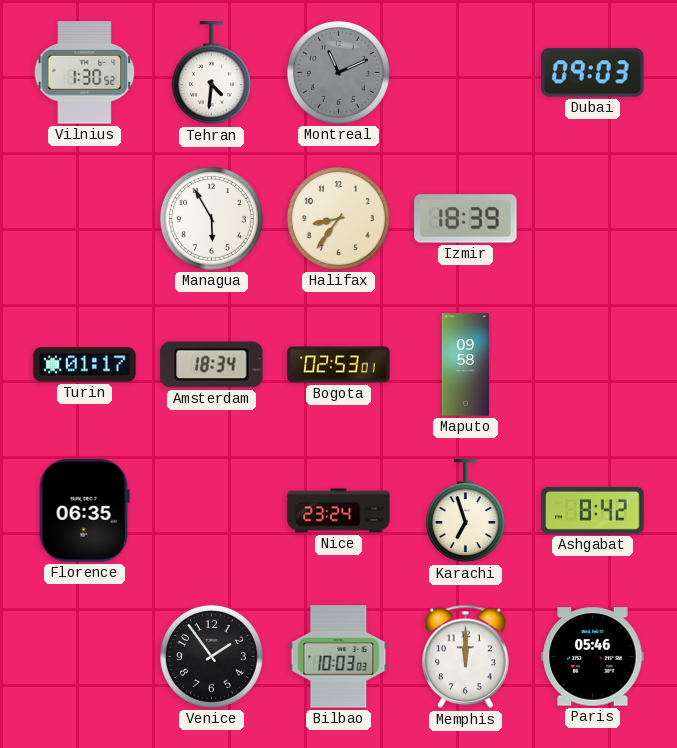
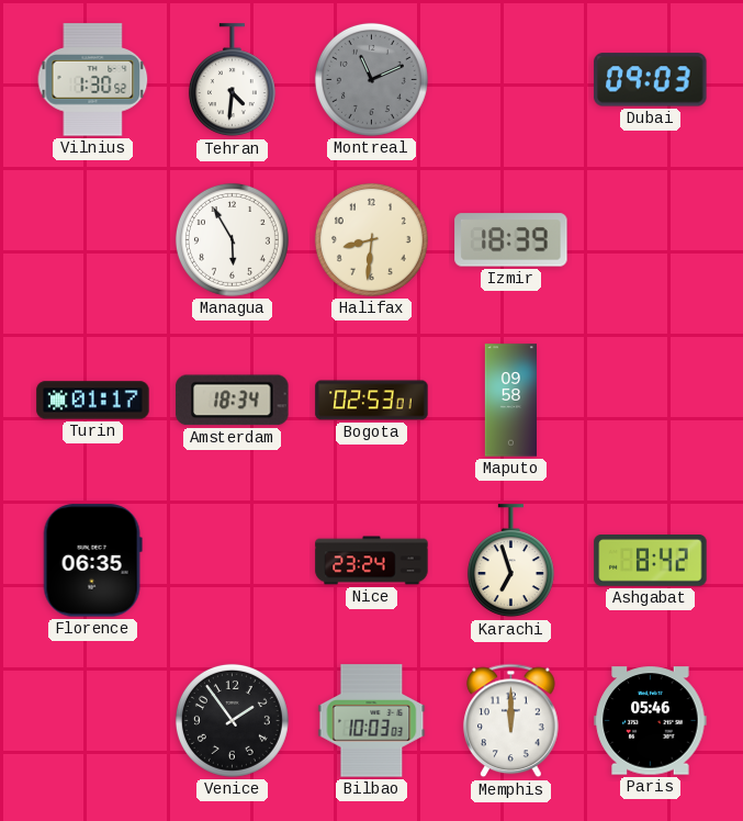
Halifax: 8:36 -> 8:31
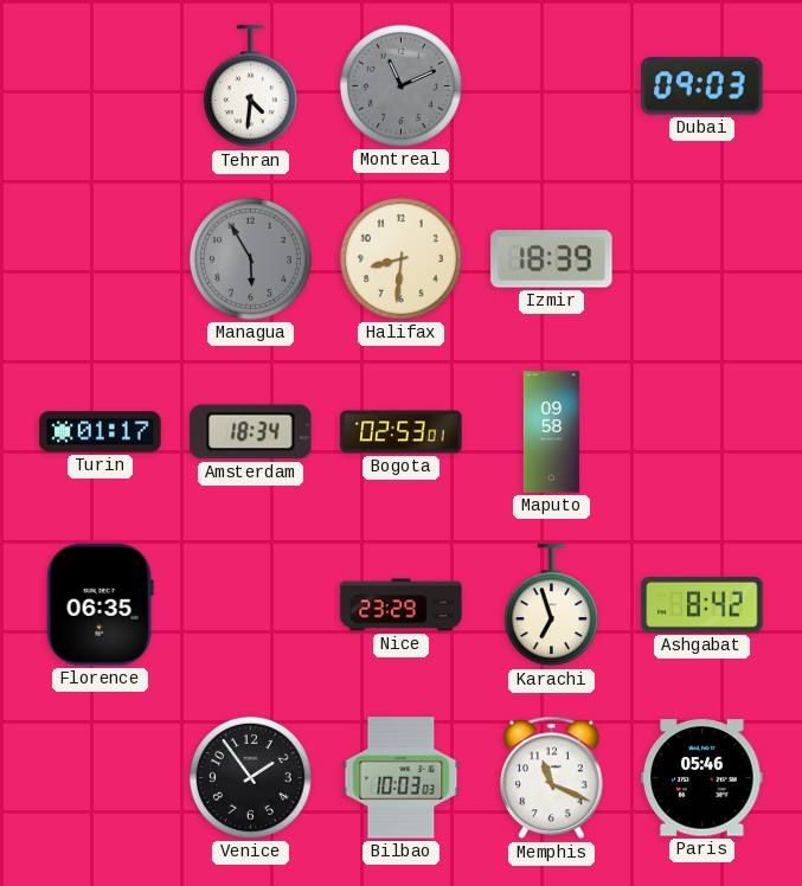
Vilnius: 1:30 -> none
Managua dial: white -> grey
Nice: 23:24 -> 23:29
Memphis: 12:00 -> 11:19
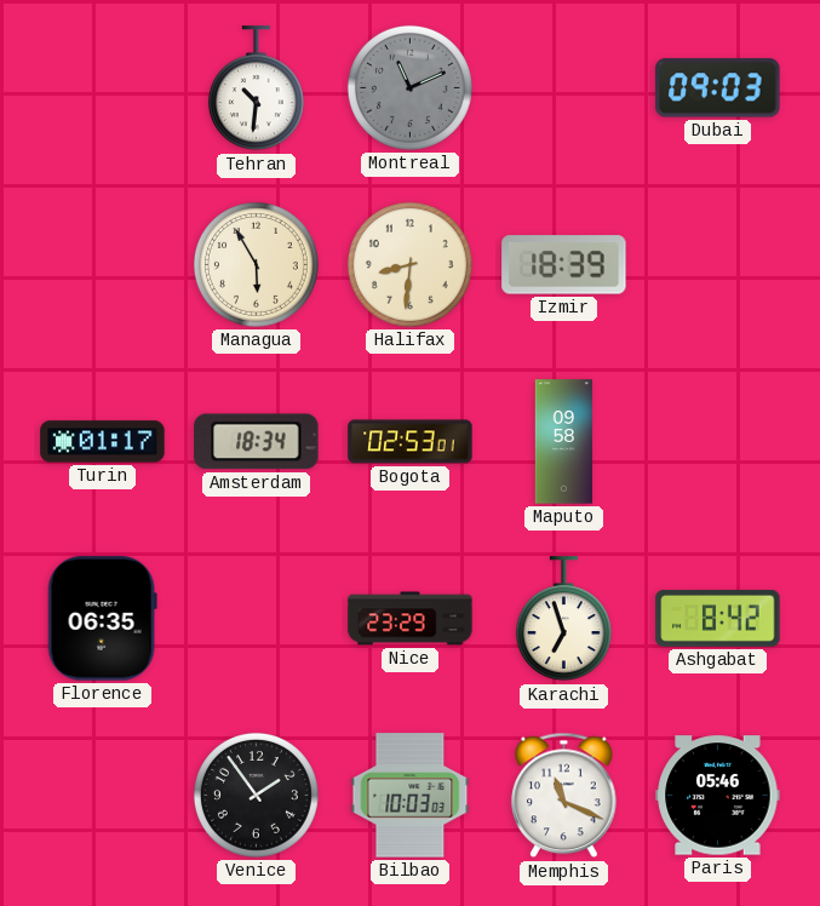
Tehran: 4:31 -> 10:31
Managua dial: grey -> cream
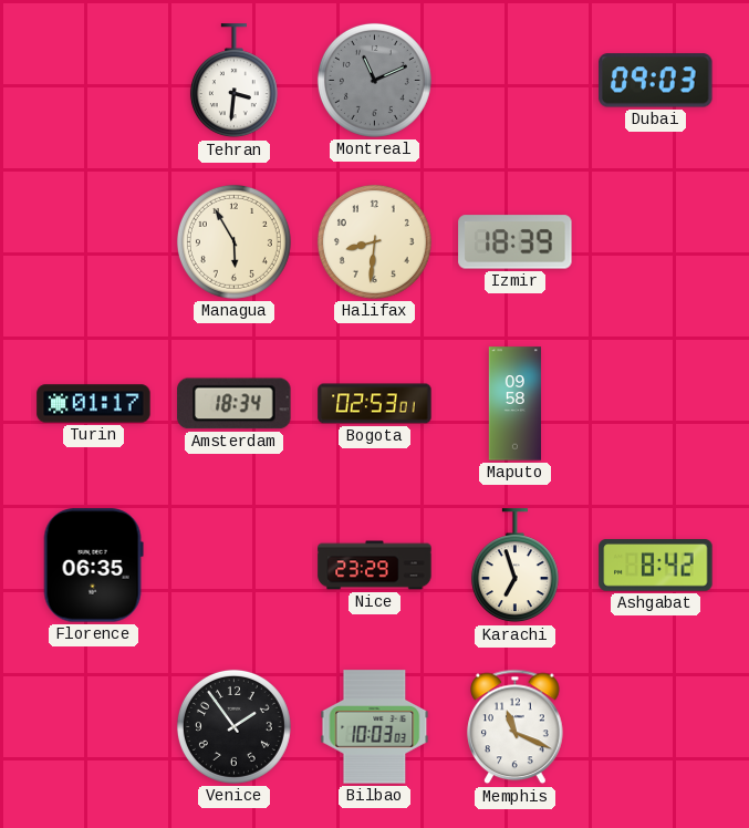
Tehran: 10:31 -> 3:31
Paris: 05:46 -> none
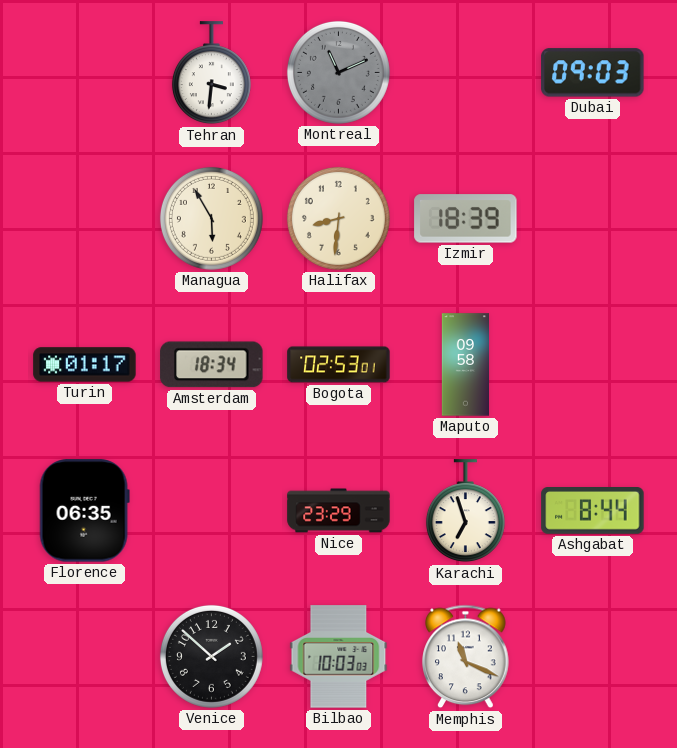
Ashgabat: 8:42 -> 8:44
Venice: 1:54 -> 1:52
